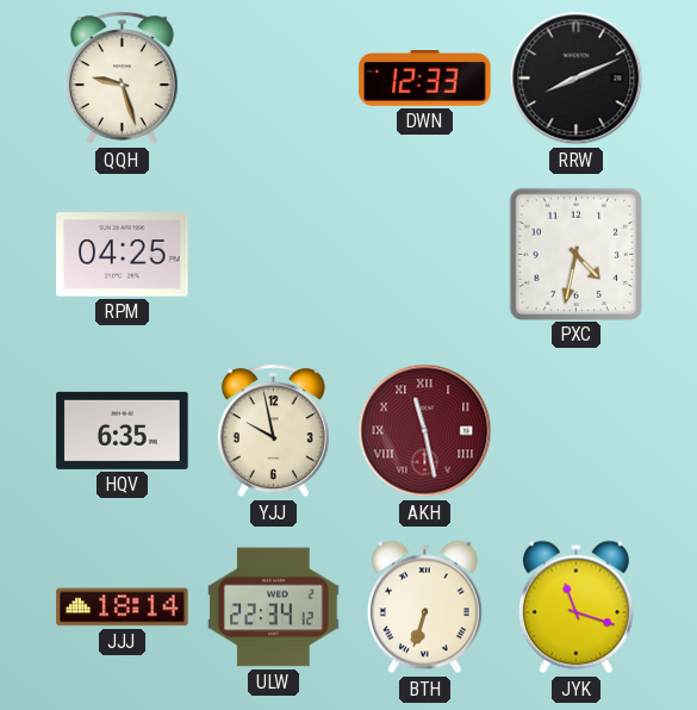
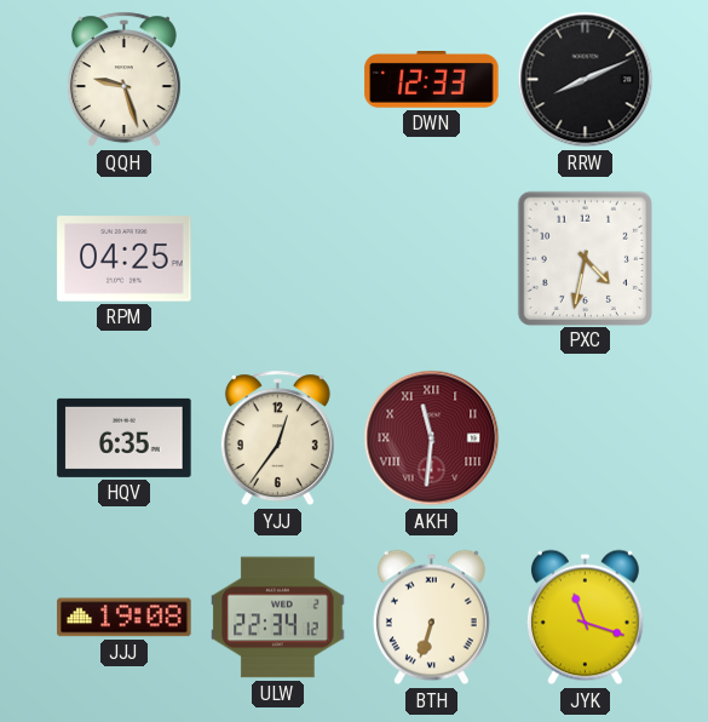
YJJ: 9:58 -> 12:36
AKH: 11:28 -> 11:31
JJJ: 18:14 -> 19:08
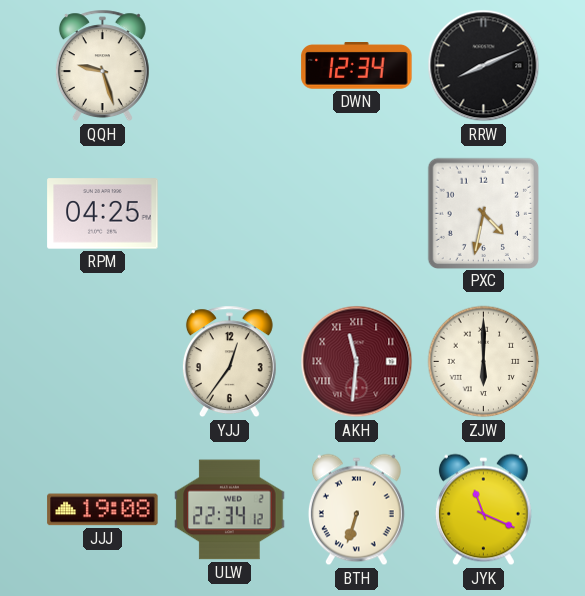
DWN: 12:33 -> 12:34
HQV: 6:35 -> none
ZJW: none -> 6:00
JYK: 11:18 -> 11:19
